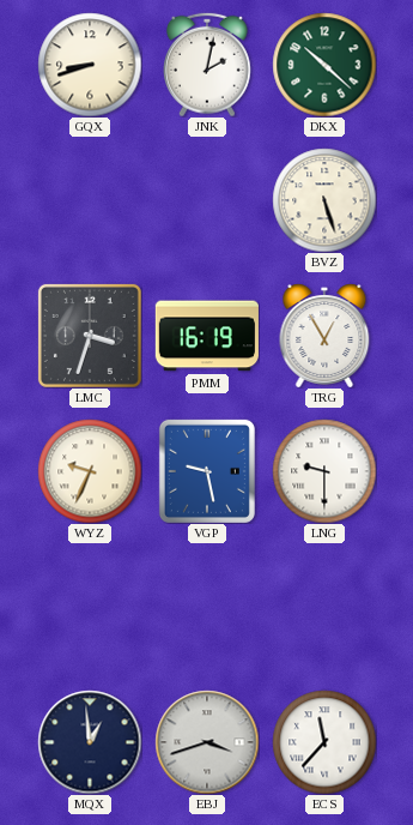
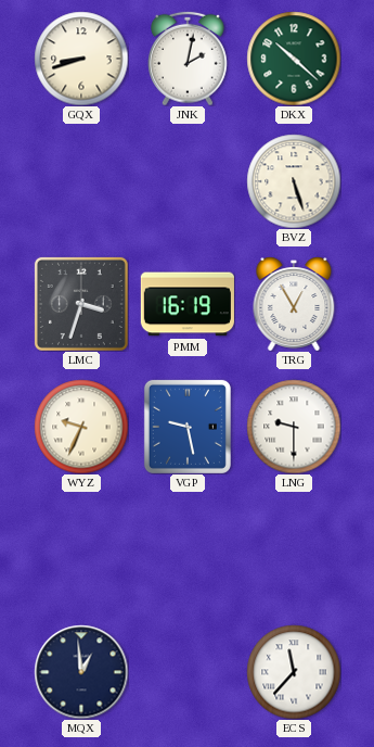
EBJ: 3:42 -> none
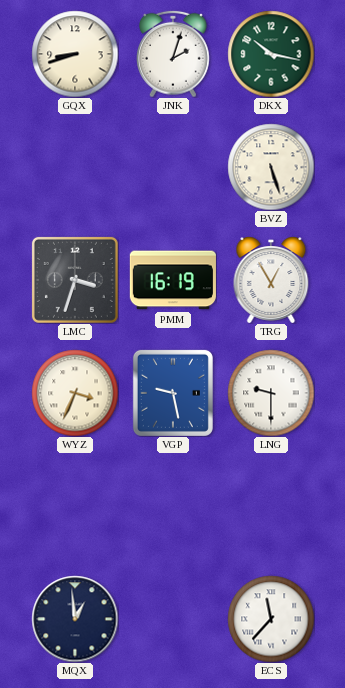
JNK: 2:02 -> 2:03
DKX: 10:22 -> 10:17
WYZ: 9:34 -> 3:34
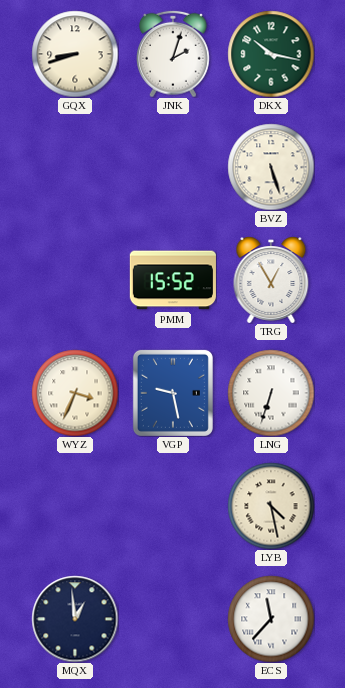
LMC: 3:33 -> none
PMM: 16:19 -> 15:52
LNG: 9:30 -> 6:33
LYB: none -> 4:28
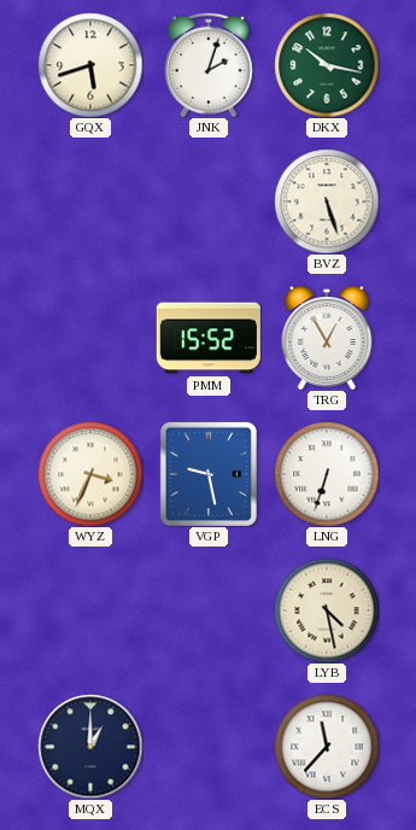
GQX: 8:42 -> 5:42
MQX: 12:59 -> 1:00
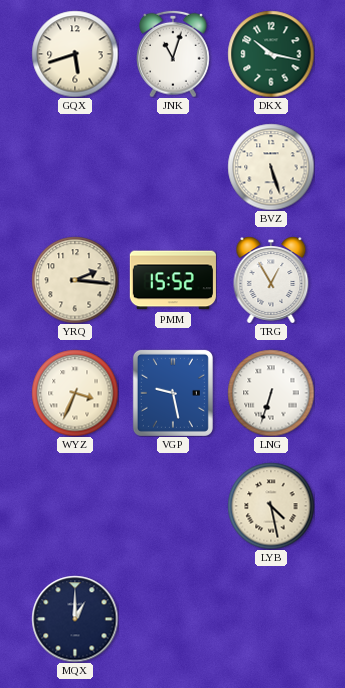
JNK: 2:03 -> 11:03
YRQ: none -> 2:16
ECS: 11:37 -> none
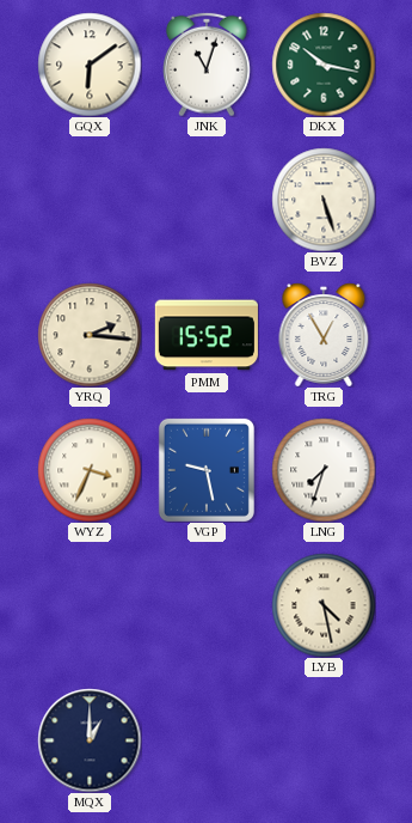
GQX: 5:42 -> 6:09
LNG: 6:33 -> 7:33
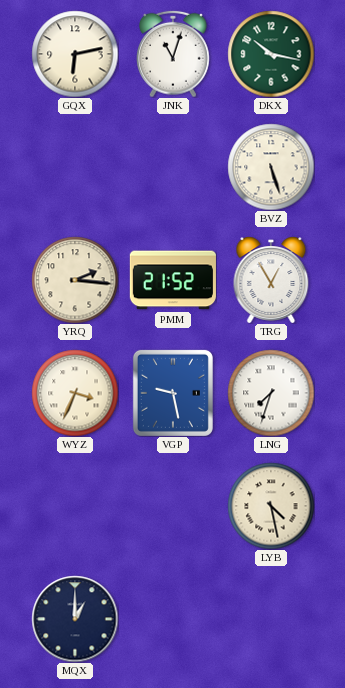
GQX: 6:09 -> 6:13
PMM: 15:52 -> 21:52
